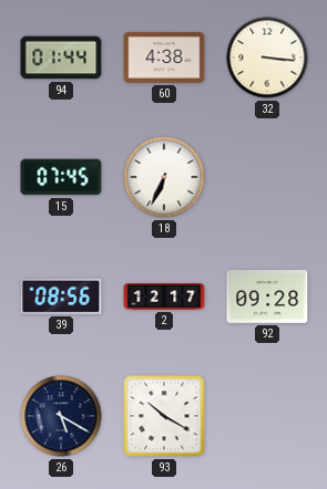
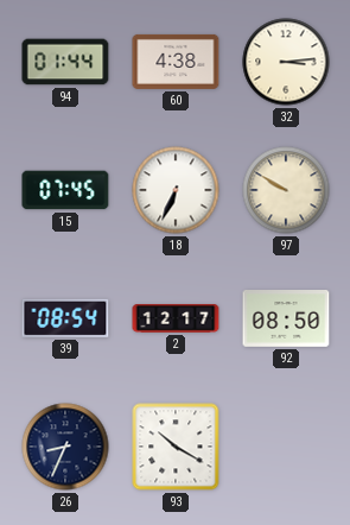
32: 3:16 -> 3:14
97: none -> 9:50
39: 08:56 -> 08:54
92: 09:28 -> 08:50
26: 5:20 -> 8:34
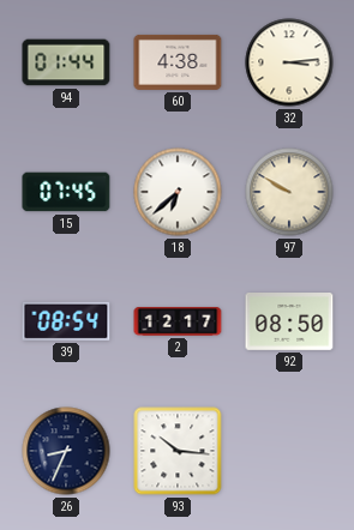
18: 6:34 -> 6:38
93: 10:20 -> 10:16
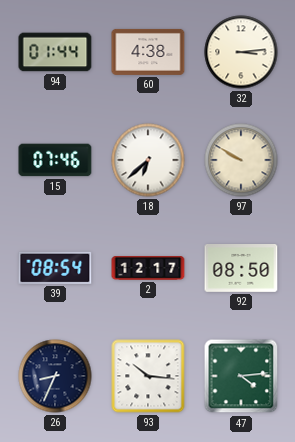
15: 07:45 -> 07:46
47: none -> 4:14
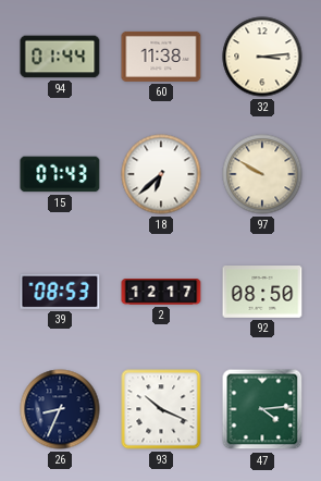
60: 4:38 -> 11:38
15: 07:46 -> 07:43
39: 08:54 -> 08:53
93: 10:16 -> 10:19
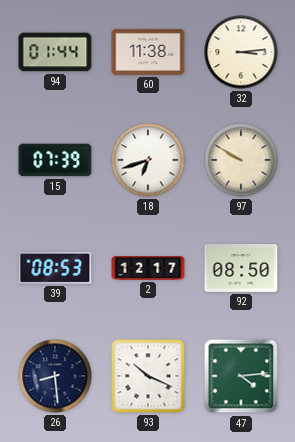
15: 07:43 -> 07:39
18: 6:38 -> 6:42
26: 8:34 -> 8:29
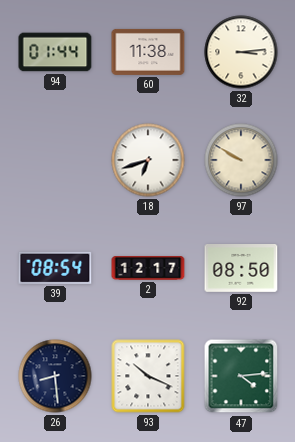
15: 07:39 -> none
39: 08:53 -> 08:54
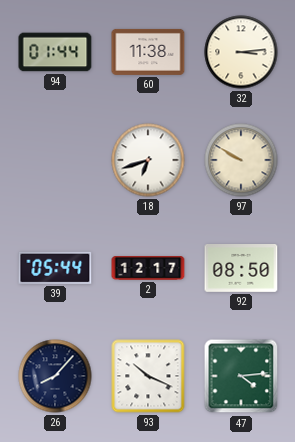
39: 08:54 -> 05:44
26: 8:29 -> 8:07
